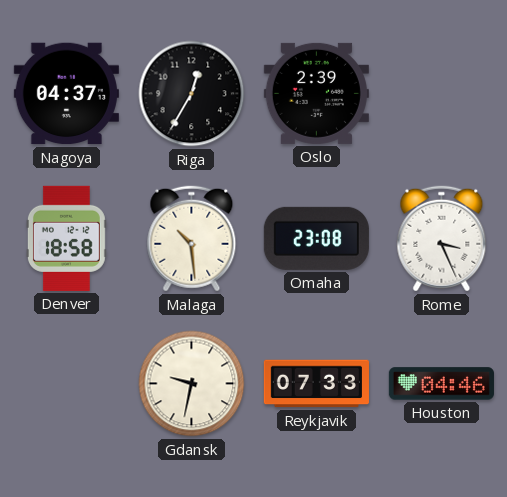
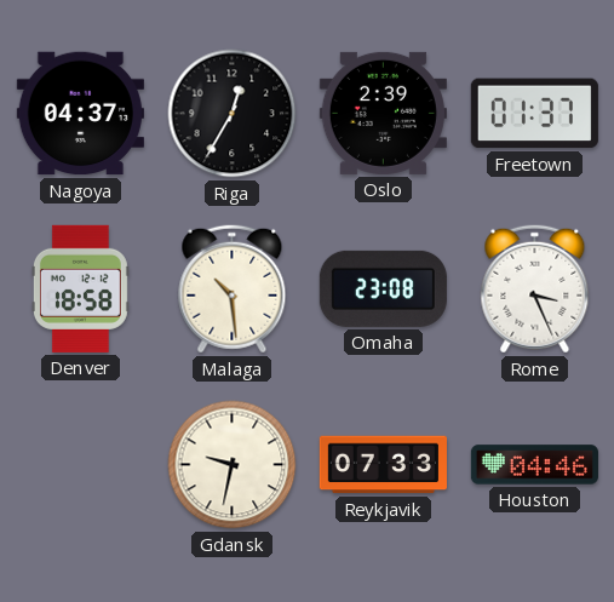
Freetown: none -> 01:37
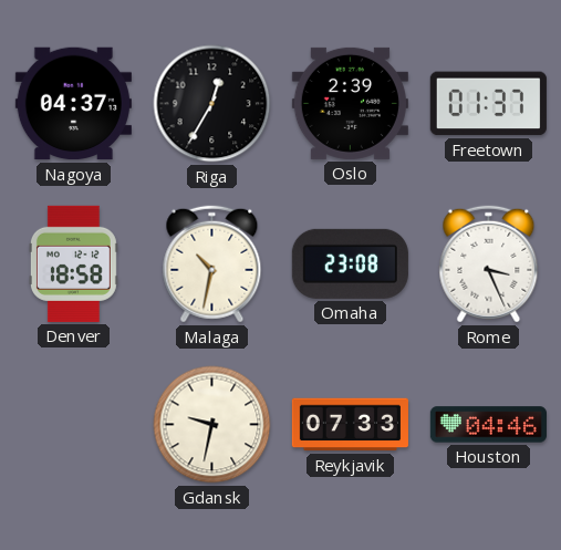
Malaga: 10:29 -> 10:32
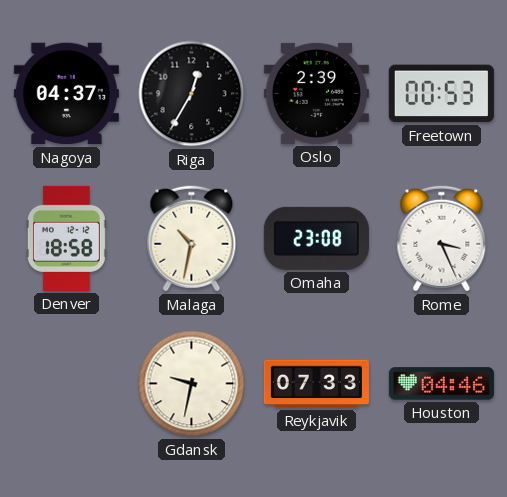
Freetown: 01:37 -> 00:53
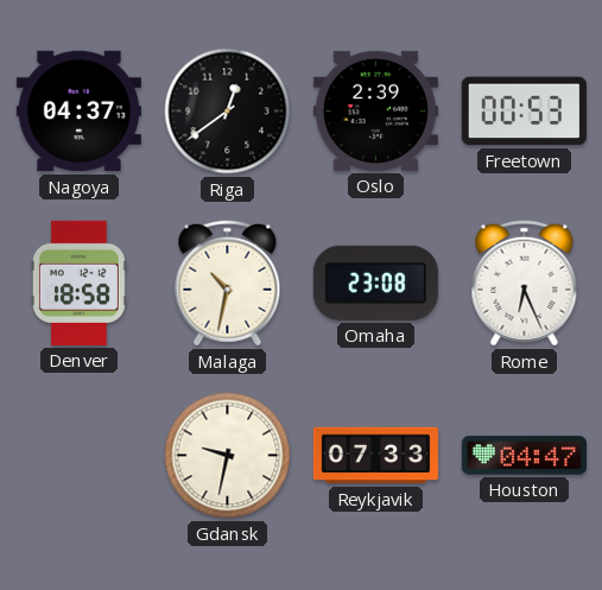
Riga: 12:35 -> 12:39
Rome: 3:26 -> 6:26
Houston: 04:46 -> 04:47
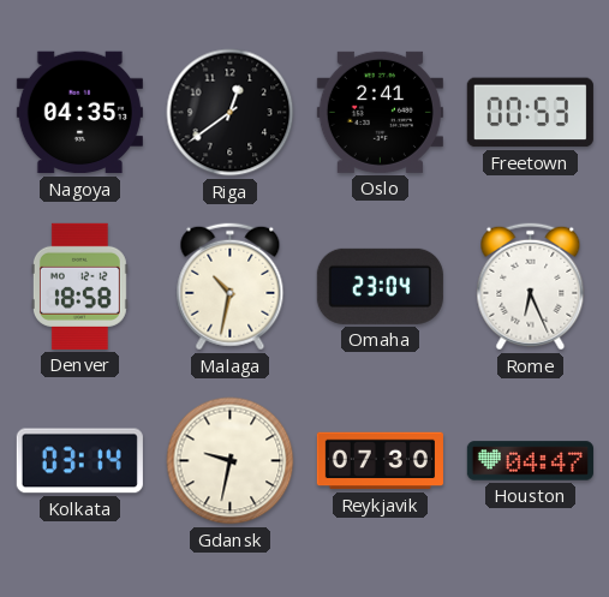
Nagoya: 04:37 -> 04:35
Oslo: 2:39 -> 2:41
Omaha: 23:08 -> 23:04
Kolkata: none -> 03:14
Reykjavik: 07:33 -> 07:30
